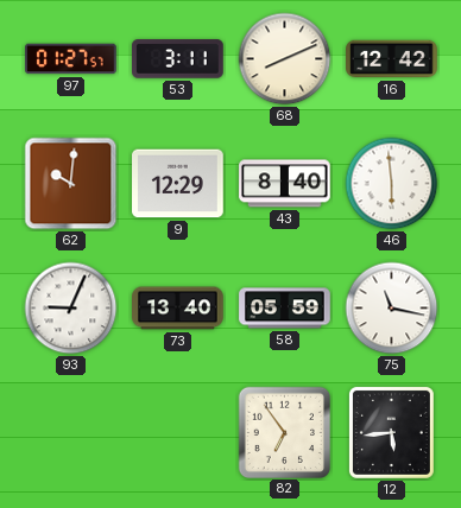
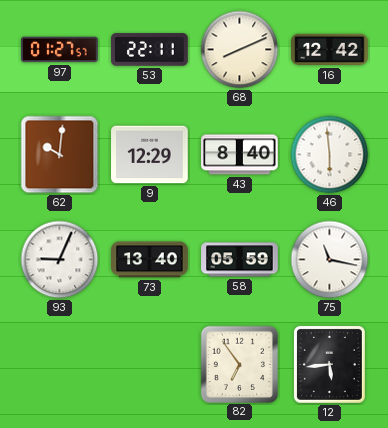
53: 3:11 -> 22:11
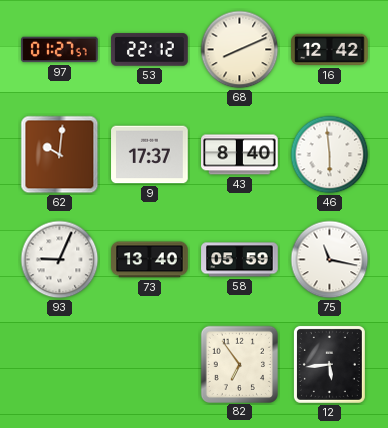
53: 22:11 -> 22:12
9: 12:29 -> 17:37
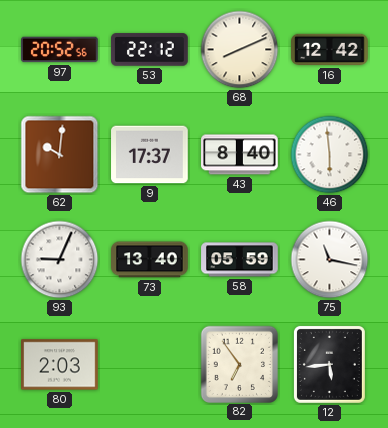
97: 01:27 -> 20:52
80: none -> 2:03
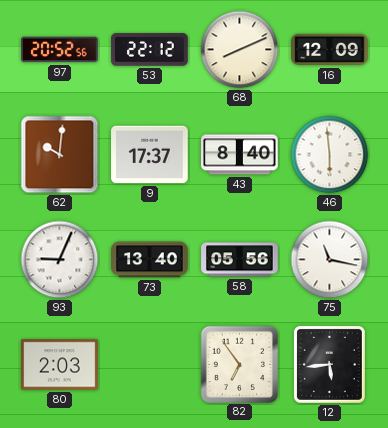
16: 12:42 -> 12:09
58: 05:59 -> 05:56
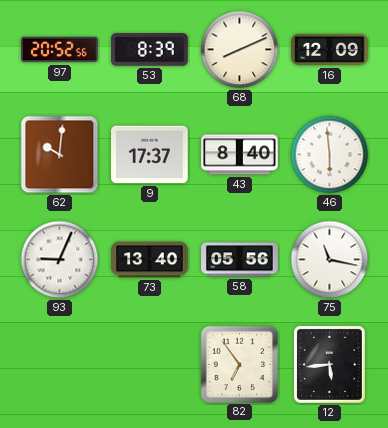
53: 22:12 -> 8:39
80: 2:03 -> none
